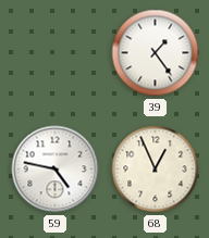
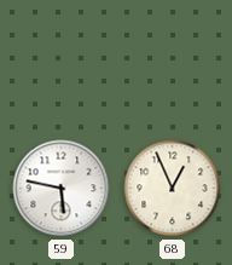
39: 1:24 -> none
59: 4:47 -> 5:47
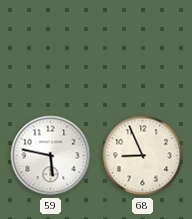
68: 12:56 -> 8:56
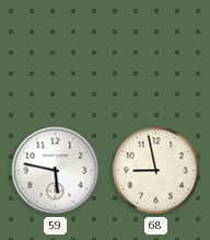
68: 8:56 -> 8:58
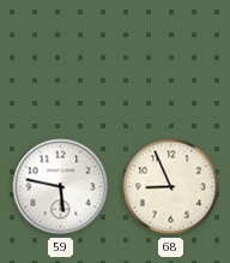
68: 8:58 -> 8:56
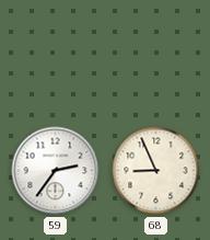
59: 5:47 -> 2:36
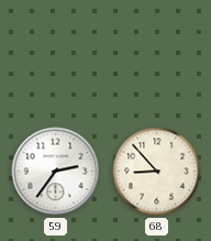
68: 8:56 -> 8:53
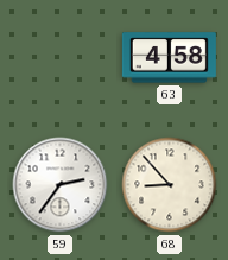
63: none -> 4:58
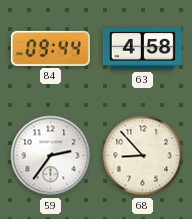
84: none -> 09:44
